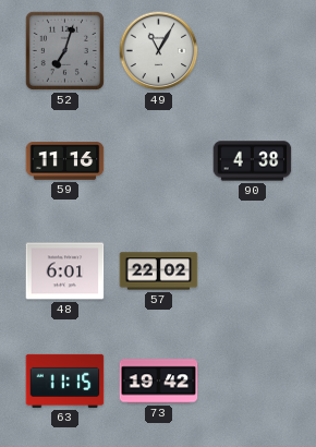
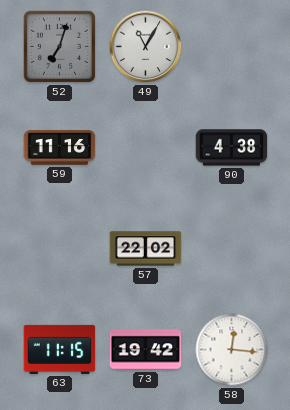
48: 6:01 -> none
58: none -> 12:16
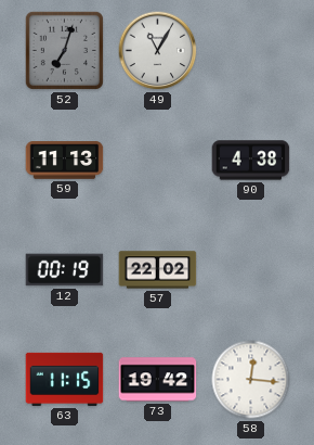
59: 11:16 -> 11:13
12: none -> 00:19
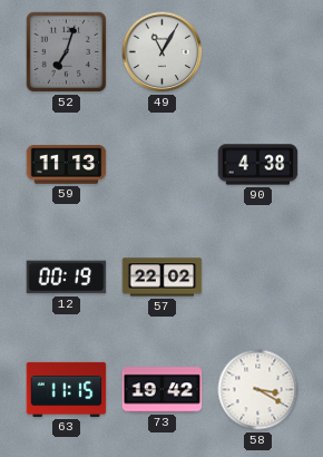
58: 12:16 -> 3:20
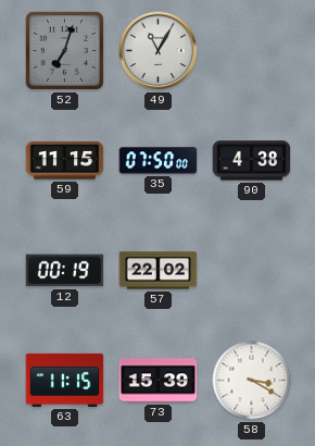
59: 11:13 -> 11:15
35: none -> 07:50
73: 19:42 -> 15:39
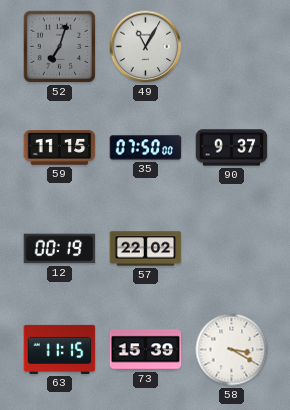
90: 4:38 -> 9:37
